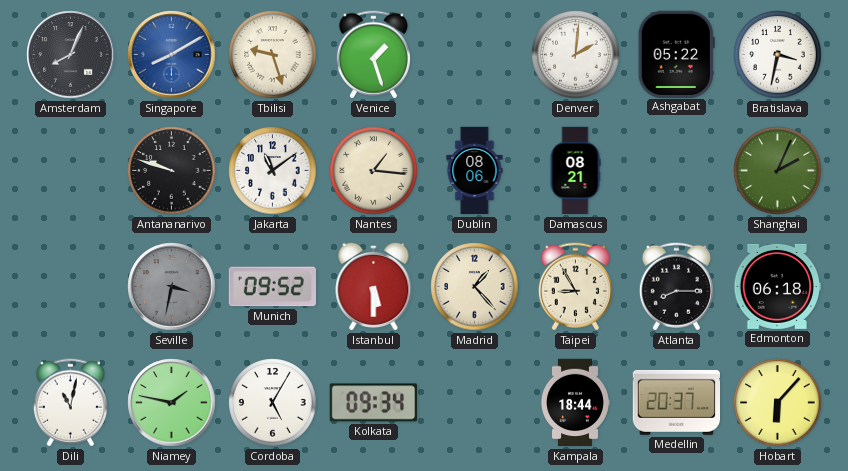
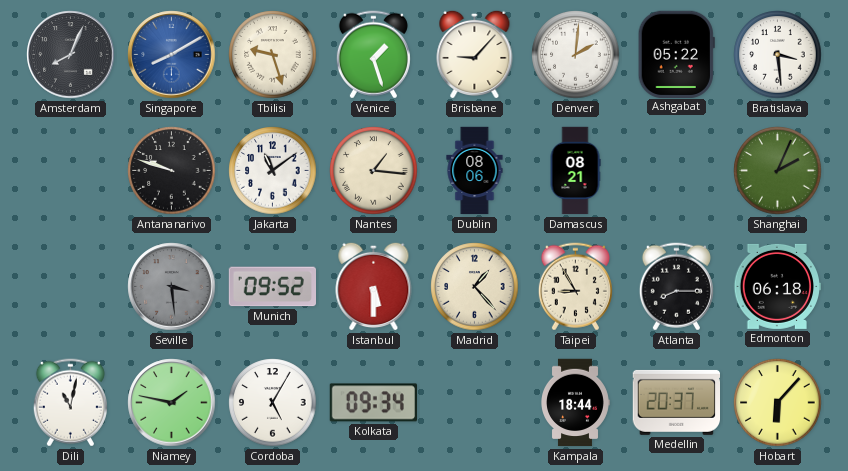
Brisbane: none -> 9:07
Bratislava: 3:32 -> 3:29
Seville: 3:32 -> 3:29
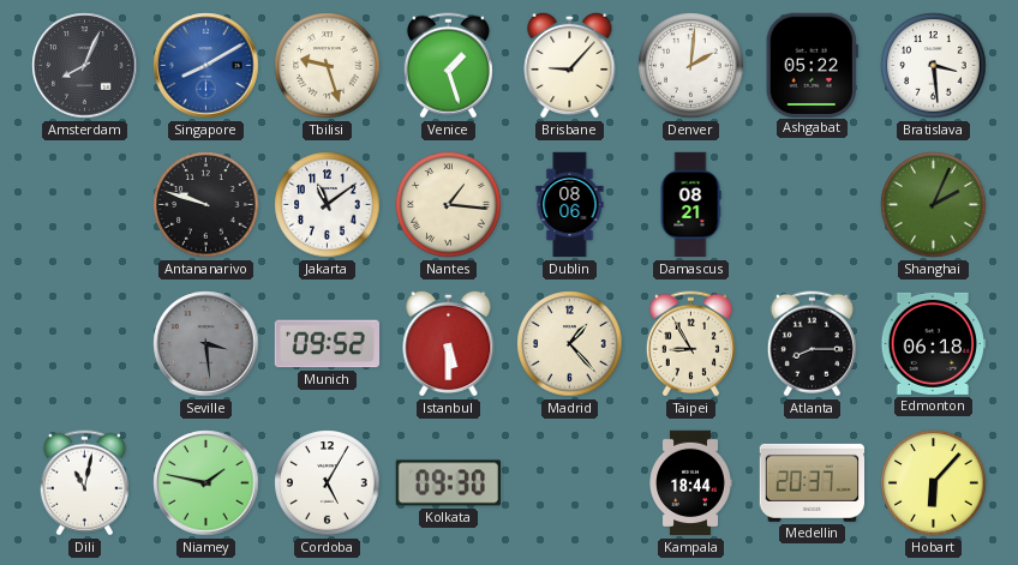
Kolkata: 09:34 -> 09:30
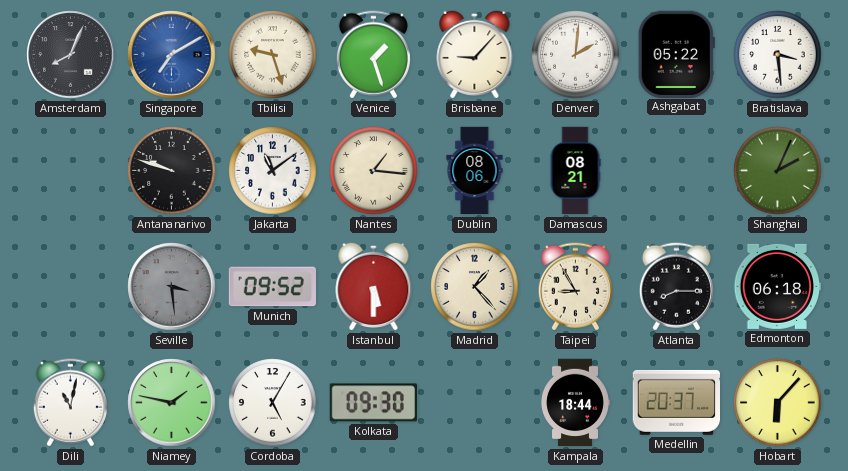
Singapore: 8:10 -> 7:10
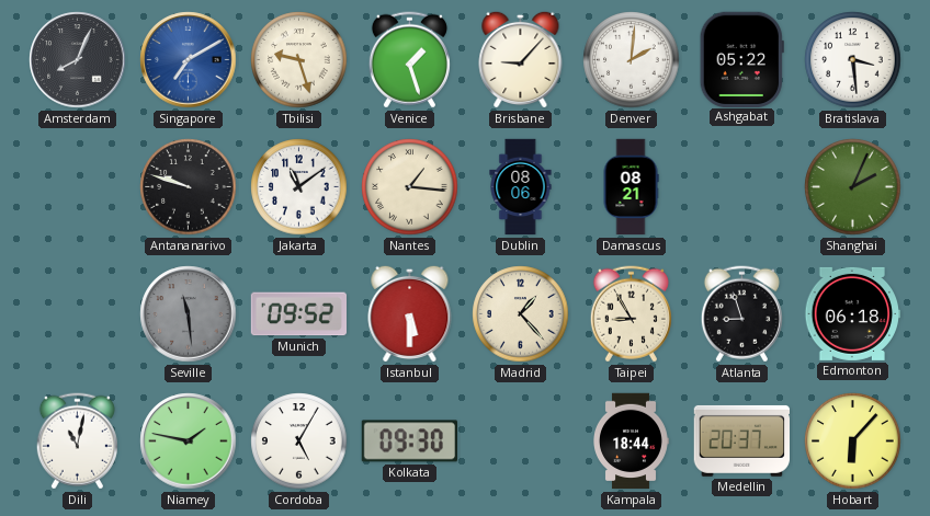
Seville: 3:29 -> 11:29
Atlanta: 8:15 -> 8:57
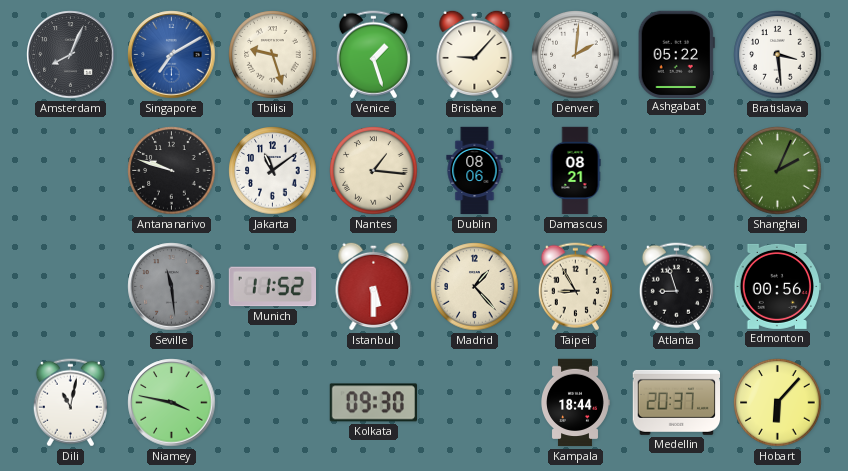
Munich: 09:52 -> 11:52
Edmonton: 06:18 -> 00:56
Niamey: 1:47 -> 3:47
Cordoba: 5:05 -> none
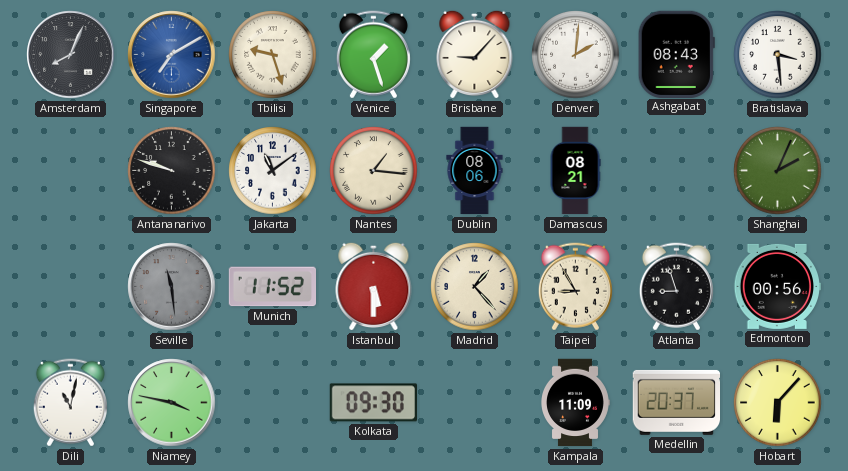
Ashgabat: 05:22 -> 08:43
Kampala: 18:44 -> 11:09
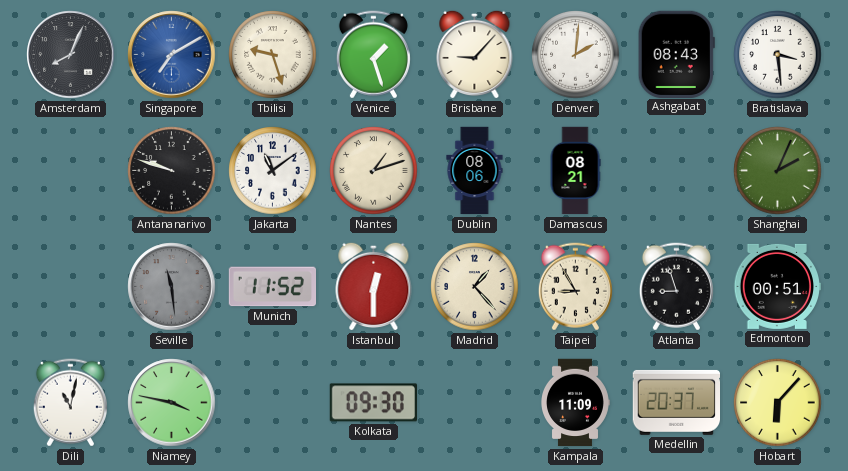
Nantes: 1:16 -> 1:12
Istanbul: 5:30 -> 12:30
Edmonton: 00:56 -> 00:51
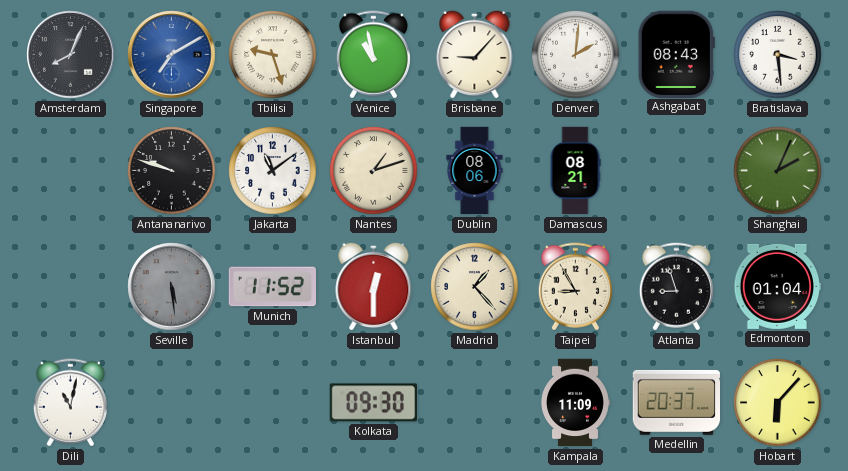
Venice: 1:27 -> 10:58
Seville: 11:29 -> 5:29
Edmonton: 00:51 -> 01:04
Niamey: 3:47 -> none
